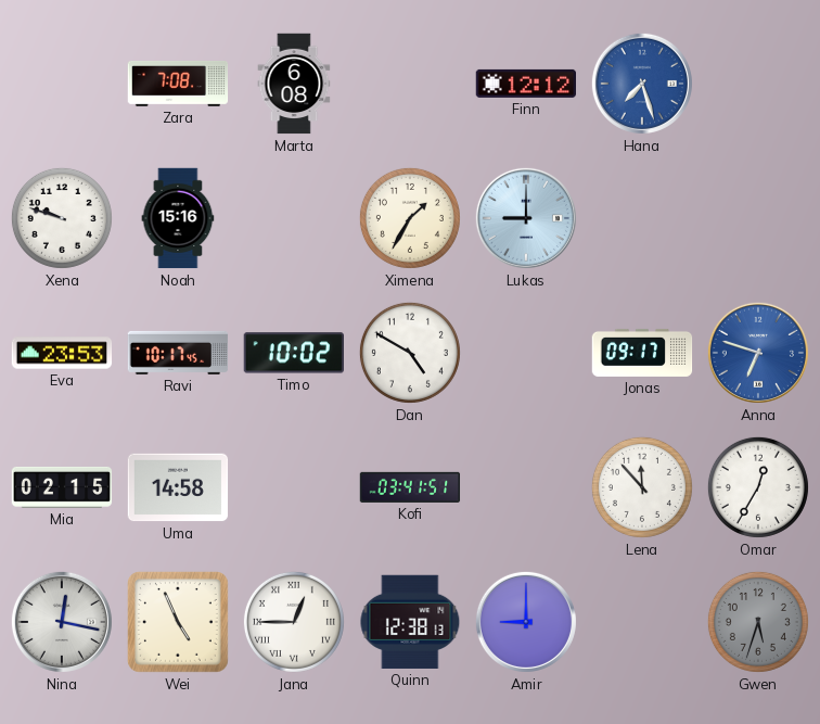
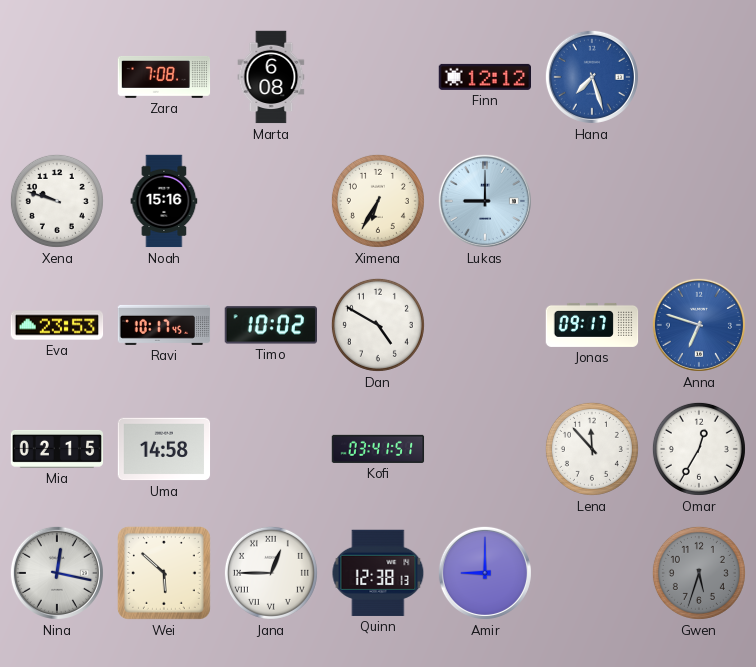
Ximena: 1:35 -> 6:35
Wei: 4:56 -> 5:52
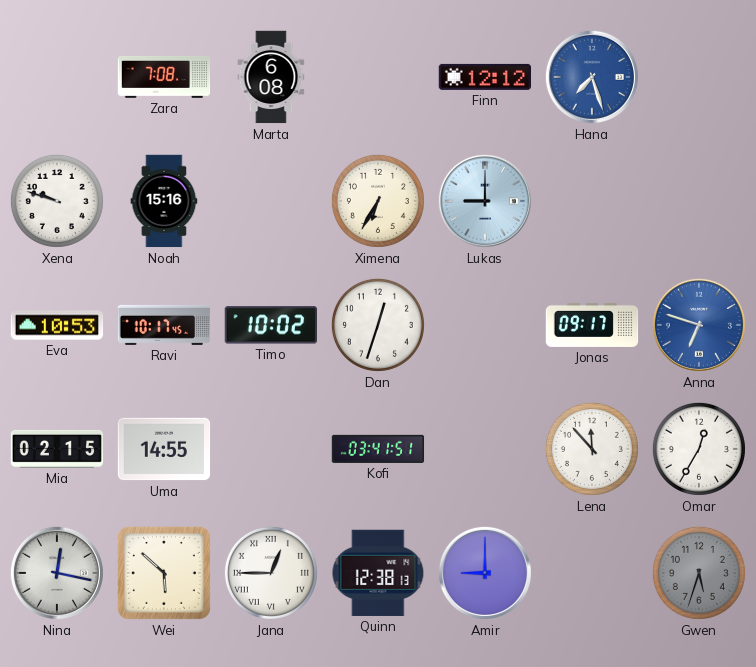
Eva: 23:53 -> 10:53
Dan: 4:50 -> 12:33
Uma: 14:58 -> 14:55
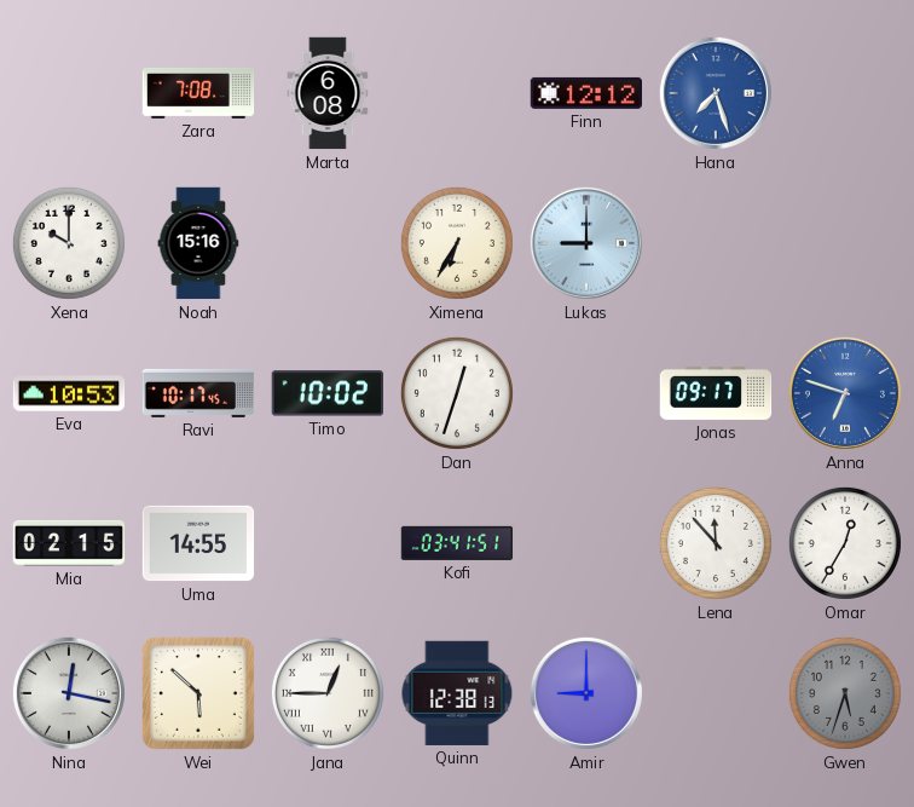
Xena: 9:48 -> 10:00
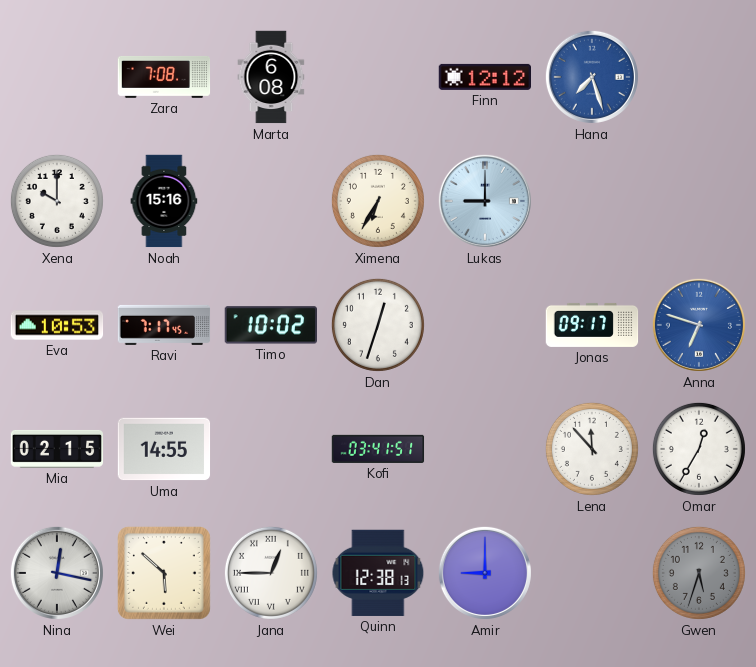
Ravi: 10:17 -> 7:17
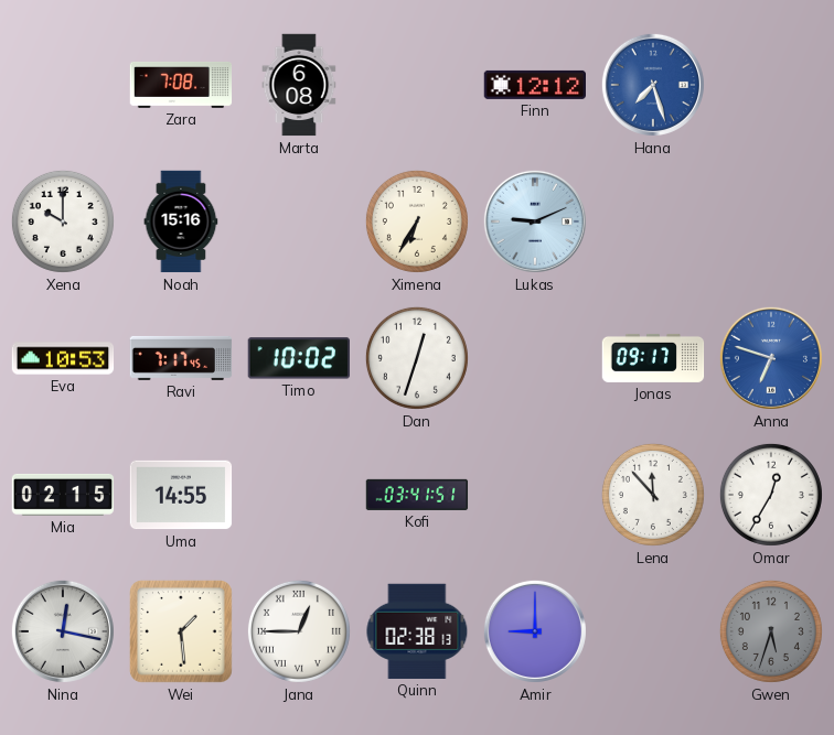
Lukas: 9:00 -> 9:11
Wei: 5:52 -> 1:29
Quinn: 12:38 -> 02:38
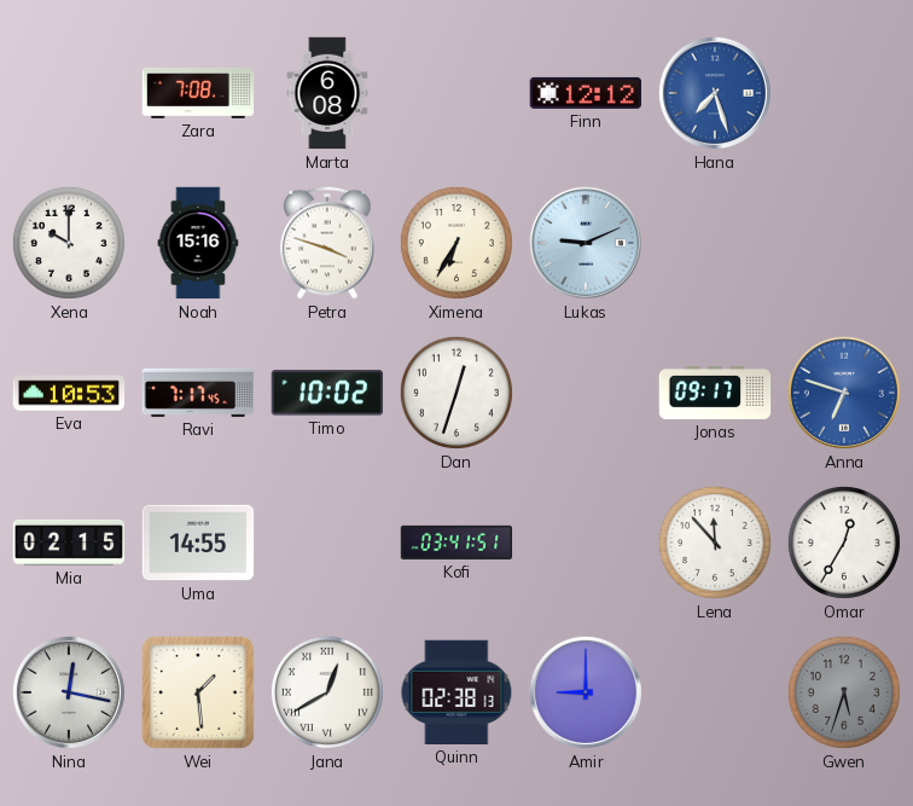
Petra: none -> 3:48
Jana: 12:45 -> 12:40
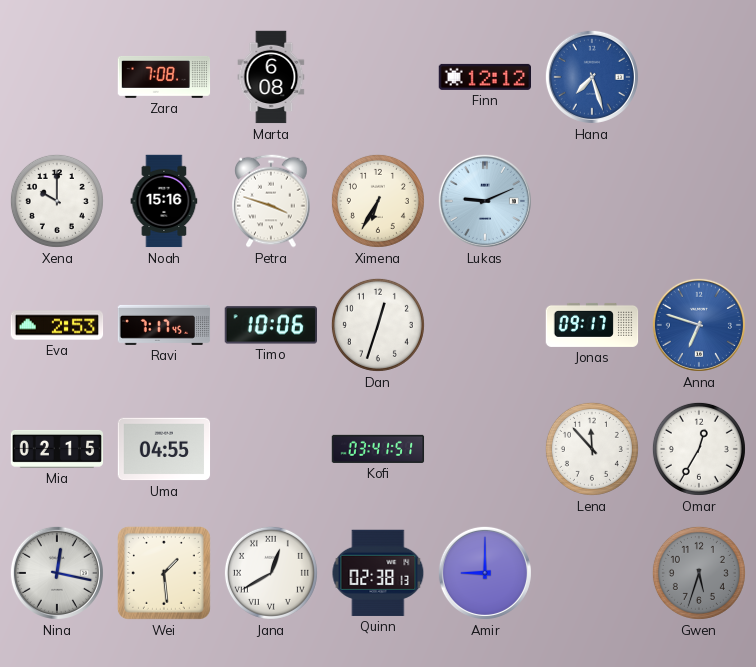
Eva: 10:53 -> 2:53
Timo: 10:02 -> 10:06
Uma: 14:55 -> 04:55
